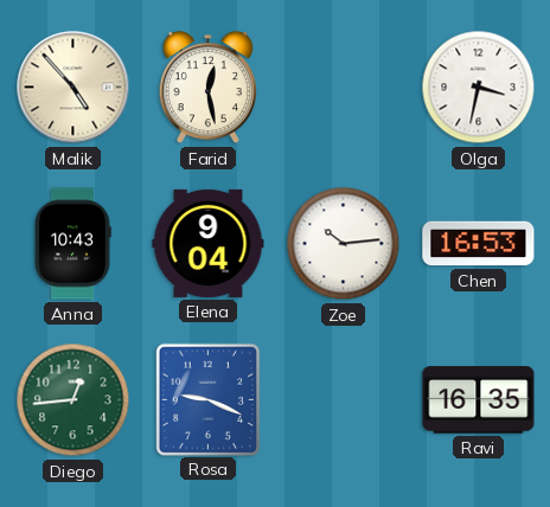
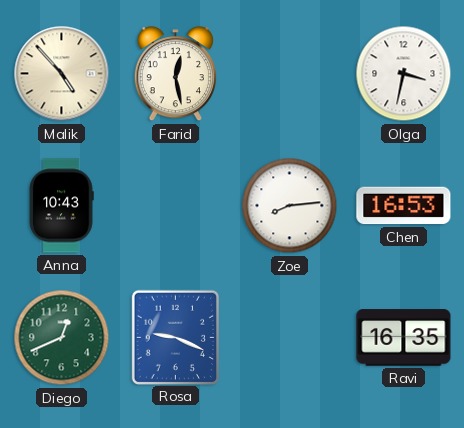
Elena: 9:04 -> none
Zoe: 10:14 -> 8:14
Diego: 12:44 -> 12:41
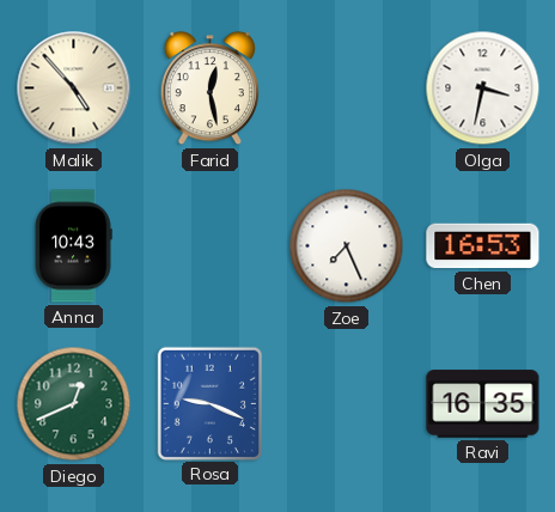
Zoe: 8:14 -> 7:26
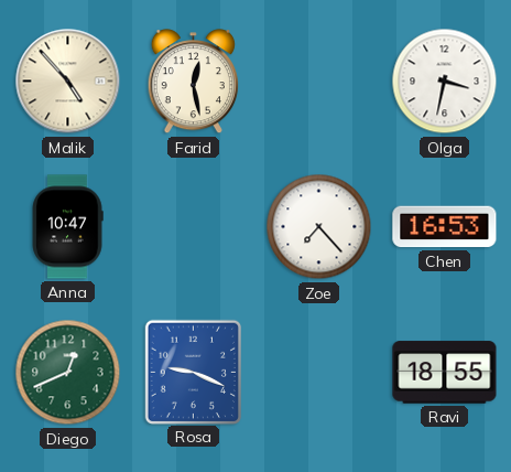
Anna: 10:43 -> 10:47
Zoe: 7:26 -> 7:23
Ravi: 16:35 -> 18:55
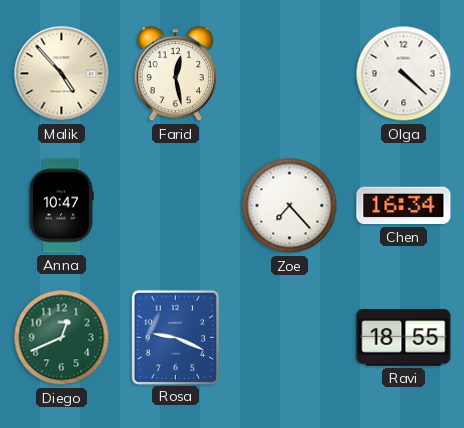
Olga: 3:32 -> 4:22
Chen: 16:53 -> 16:34
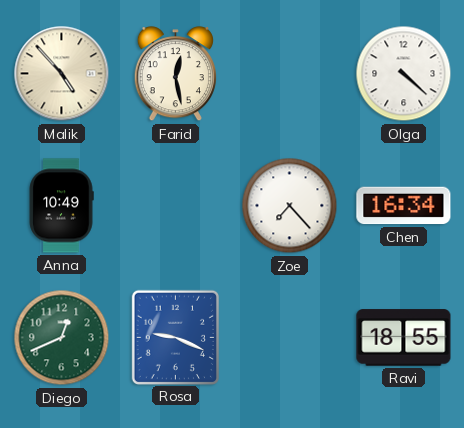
Anna: 10:47 -> 10:49
